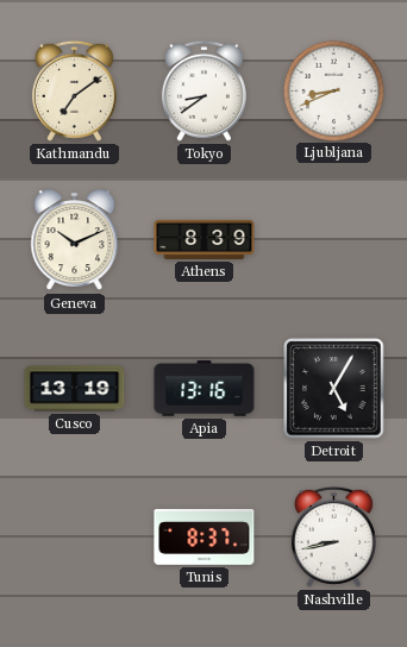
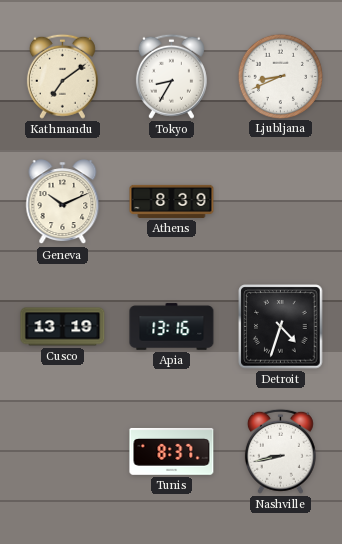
Tokyo: 8:39 -> 8:35
Detroit: 5:05 -> 4:33
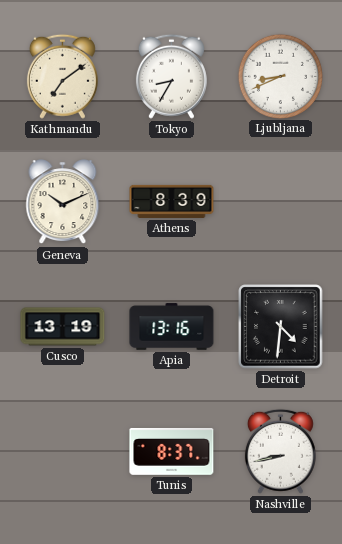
Detroit: 4:33 -> 4:31
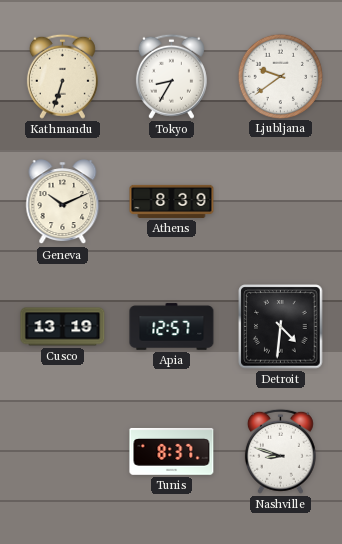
Kathmandu: 7:09 -> 6:33
Ljubljana: 8:41 -> 9:39
Apia: 13:16 -> 12:57
Nashville: 8:43 -> 8:48
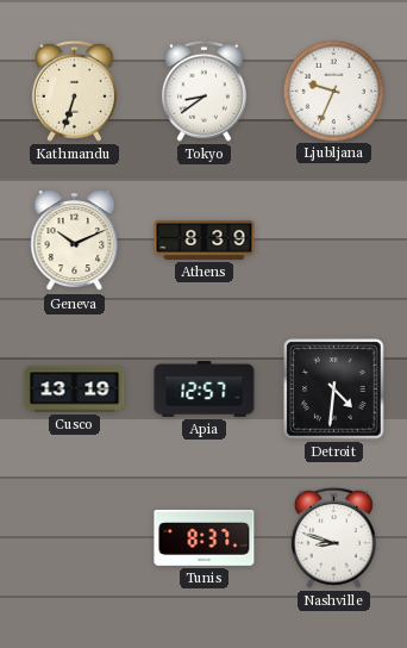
Tokyo: 8:35 -> 8:39
Ljubljana: 9:39 -> 9:34
